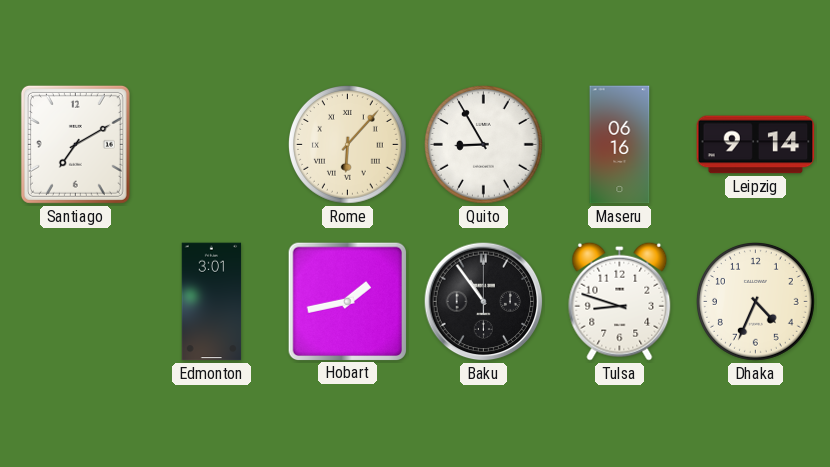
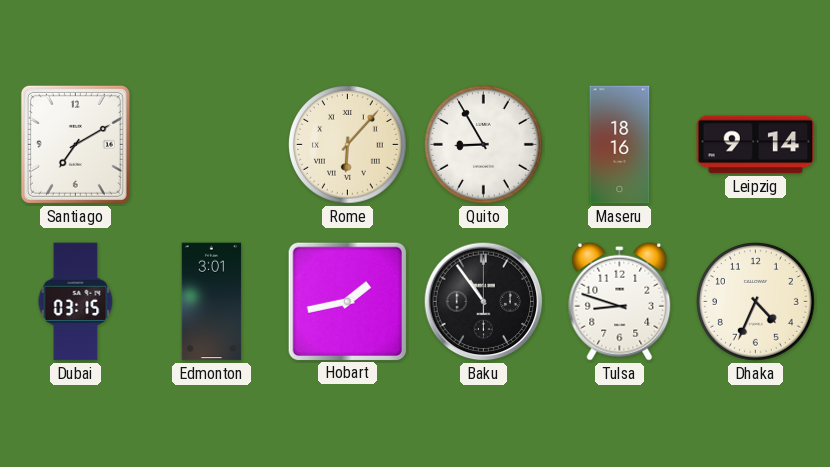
Maseru: 06:16 -> 18:16
Dubai: none -> 03:15
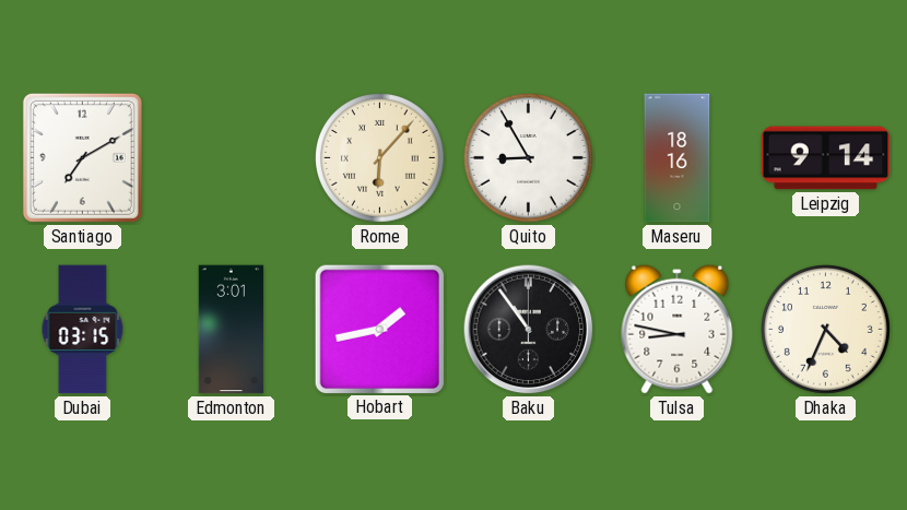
Tulsa: 8:48 -> 8:47
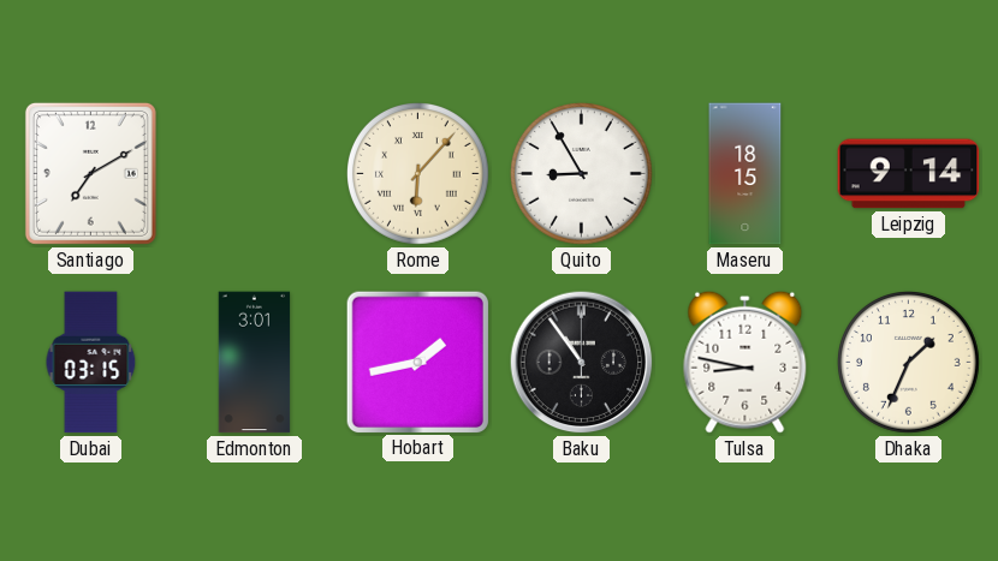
Maseru: 18:16 -> 18:15
Dhaka: 4:34 -> 1:34
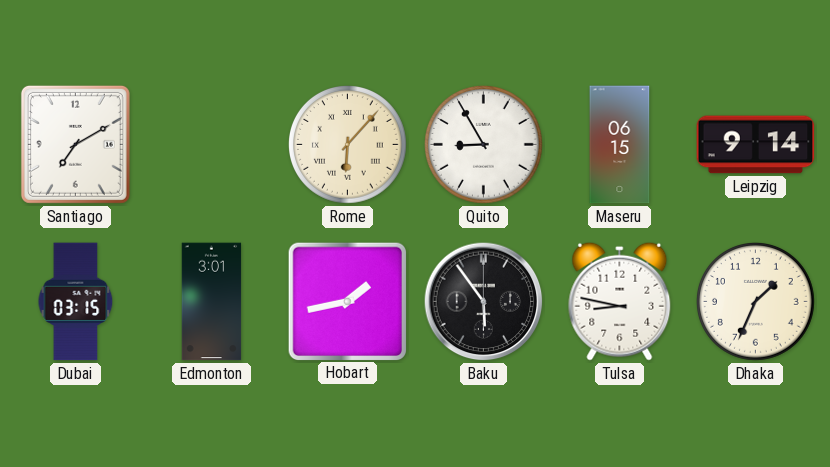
Maseru: 18:15 -> 06:15
Baku: 10:54 -> 5:54
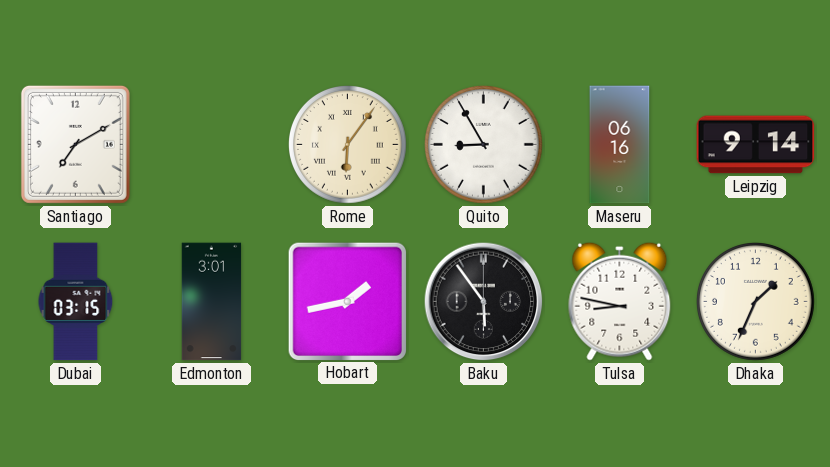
Rome: 6:07 -> 6:06
Maseru: 06:15 -> 06:16
